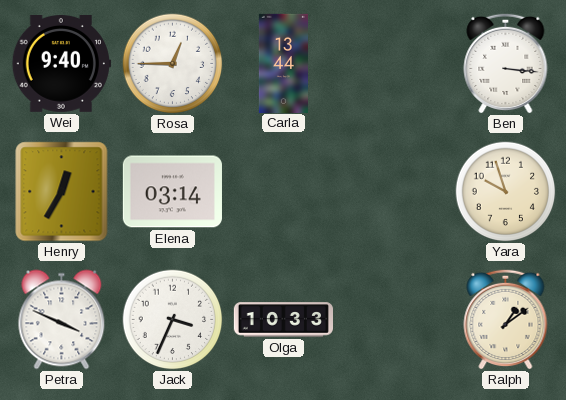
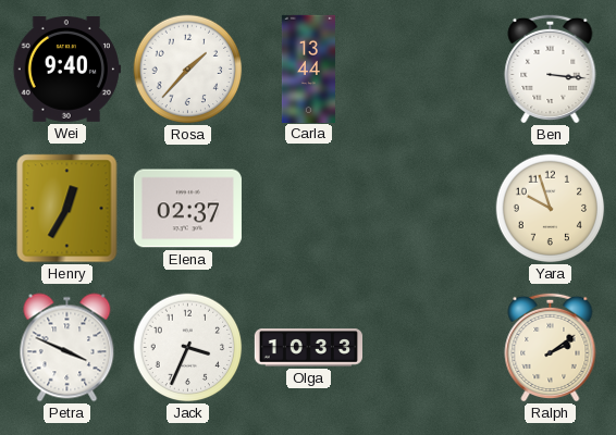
Rosa: 12:45 -> 1:37
Elena: 03:14 -> 02:37
Ralph: 1:09 -> 2:09
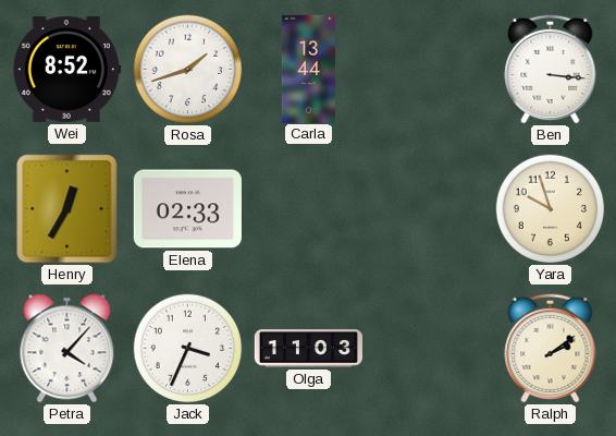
Wei: 9:40 -> 8:52
Rosa: 1:37 -> 1:42
Elena: 02:37 -> 02:33
Petra: 3:49 -> 4:07
Olga: 10:33 -> 11:03
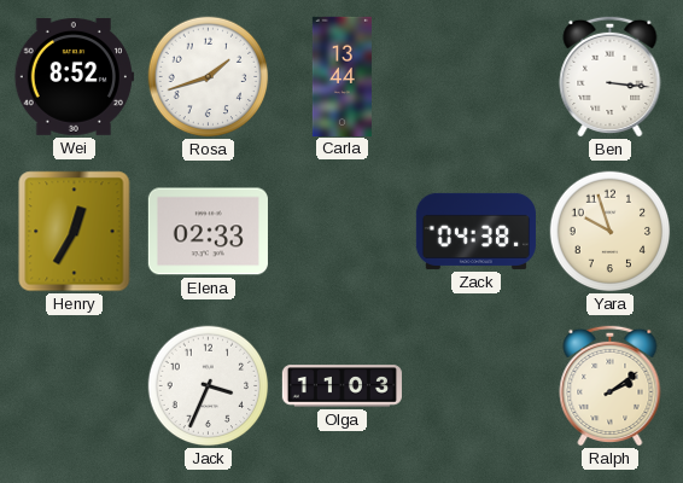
Zack: none -> 04:38
Petra: 4:07 -> none
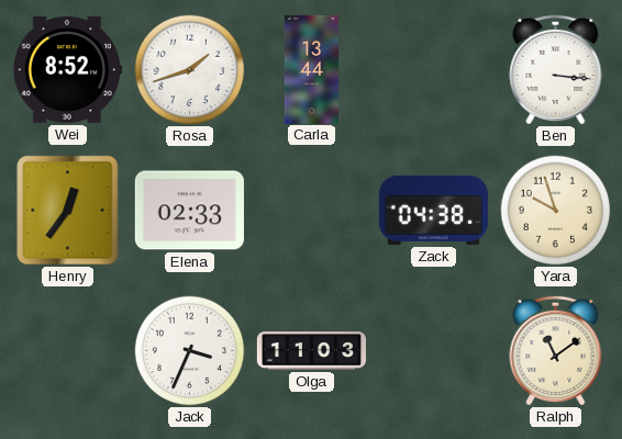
Henry: 12:35 -> 12:36
Ralph: 2:09 -> 11:09
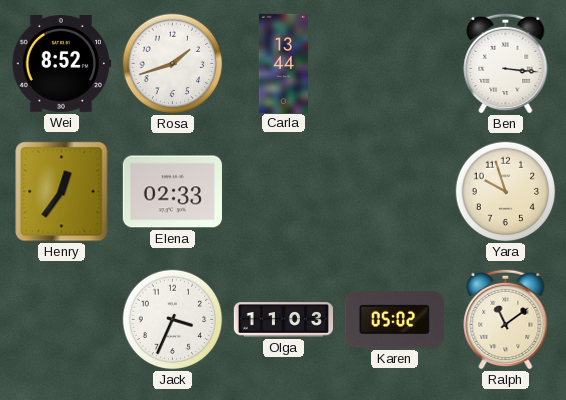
Zack: 04:38 -> none
Karen: none -> 05:02
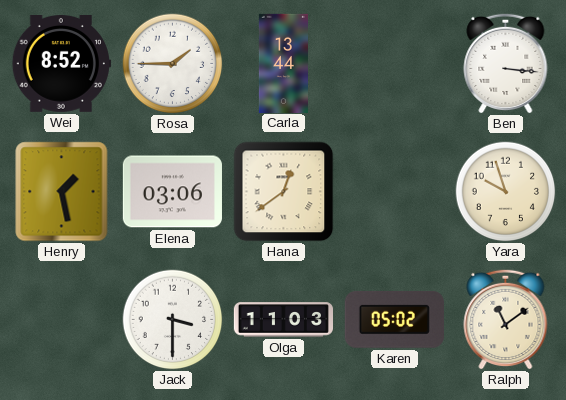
Rosa: 1:42 -> 1:45
Henry: 12:36 -> 1:28
Elena: 02:33 -> 03:06
Hana: none -> 12:39
Jack: 3:34 -> 3:30
